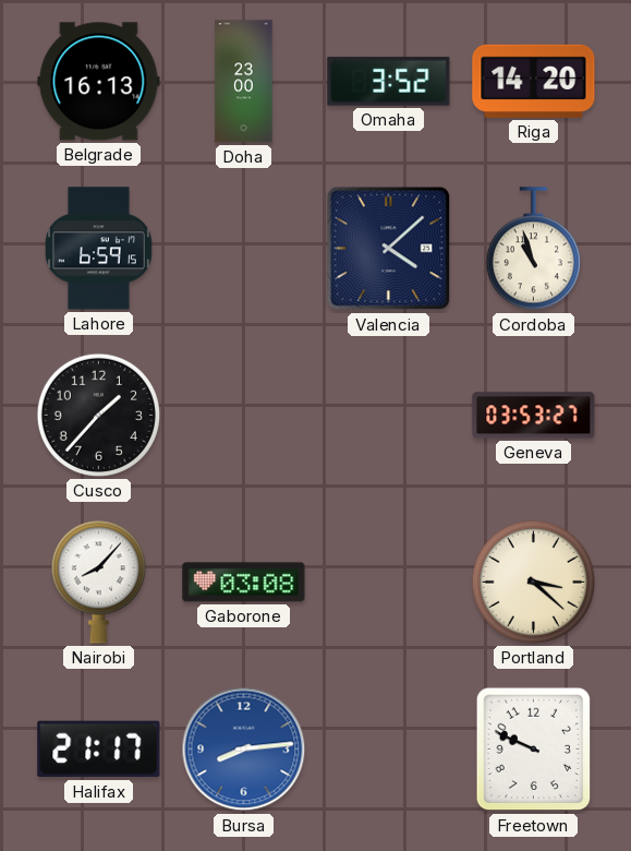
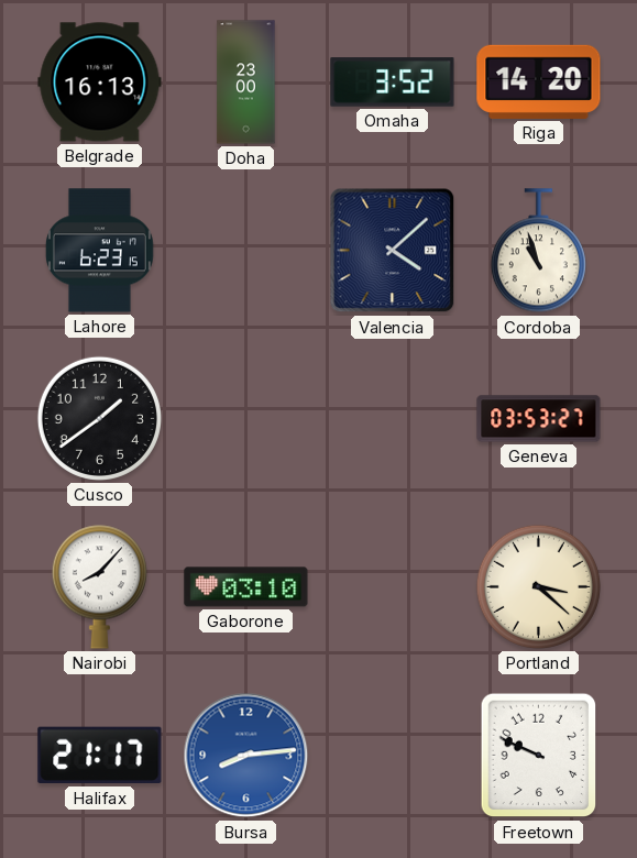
Lahore: 6:59 -> 6:23
Cusco: 1:37 -> 1:39
Gaborone: 03:08 -> 03:10
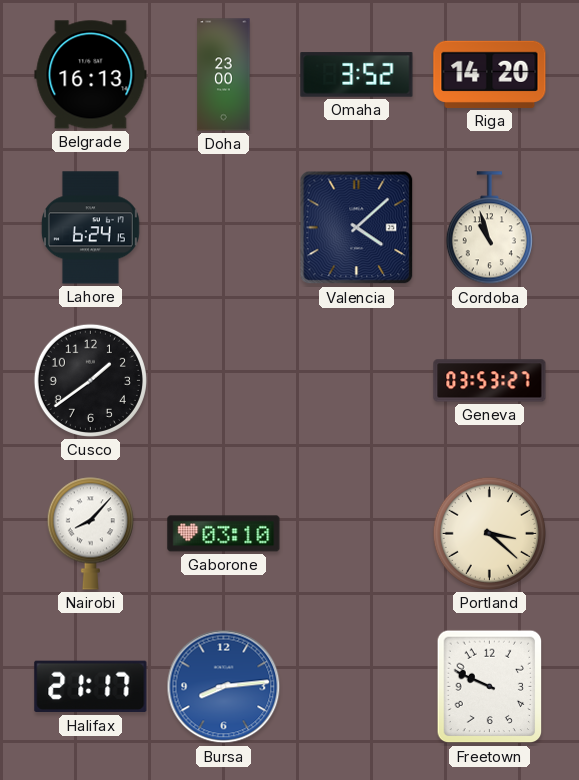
Lahore: 6:23 -> 6:24
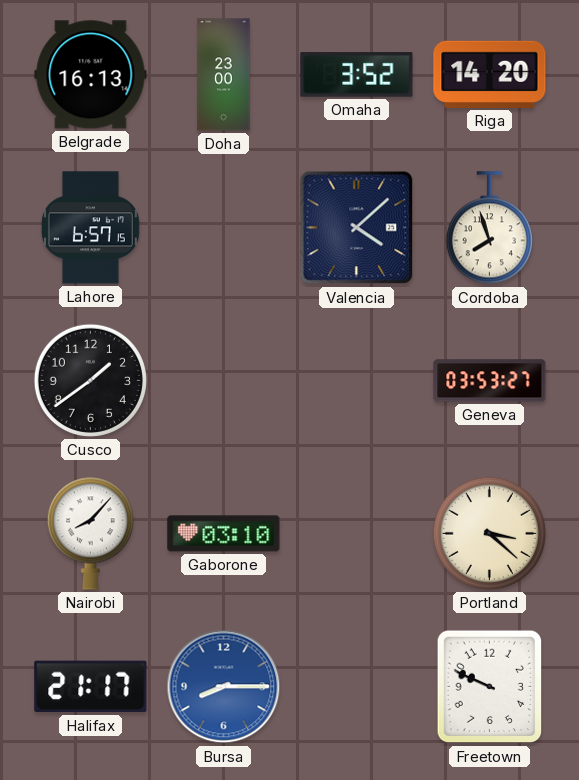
Lahore: 6:24 -> 6:57
Cordoba: 10:57 -> 7:57
Bursa: 8:14 -> 8:15
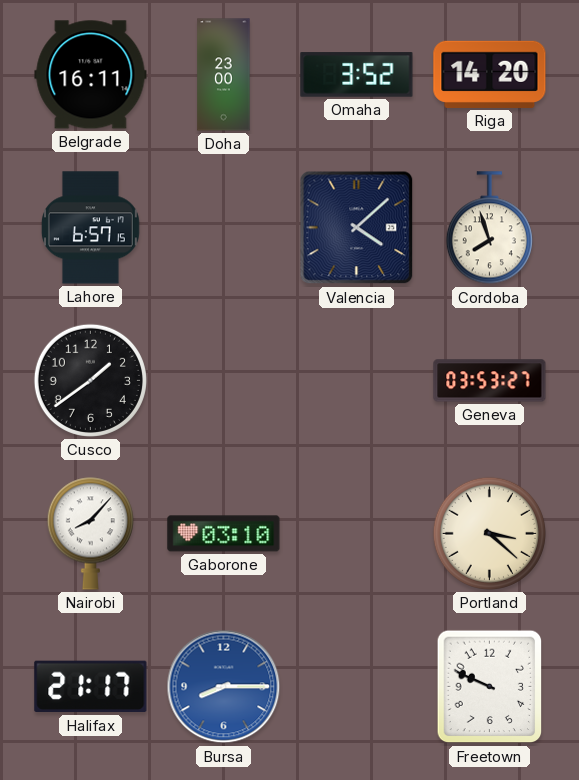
Belgrade: 16:13 -> 16:11
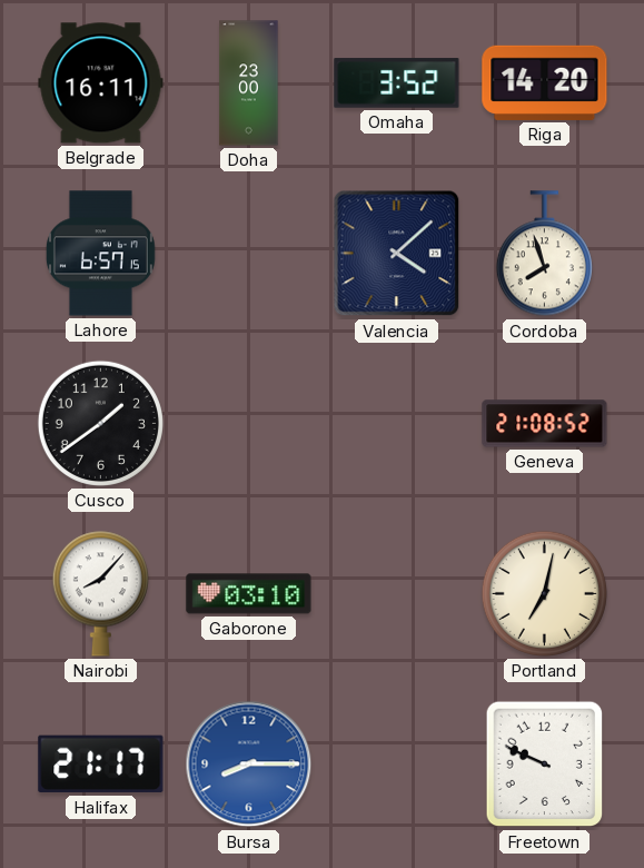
Geneva: 03:53 -> 21:08
Portland: 3:22 -> 7:02
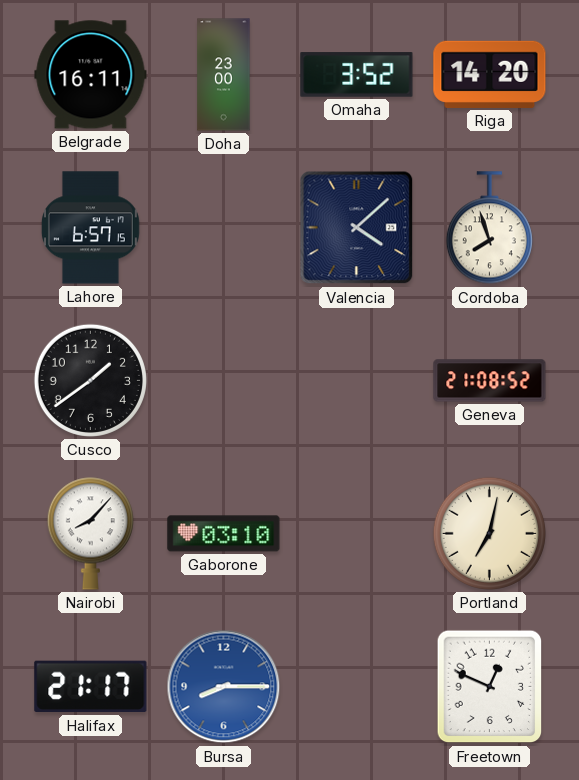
Freetown: 9:49 -> 12:49
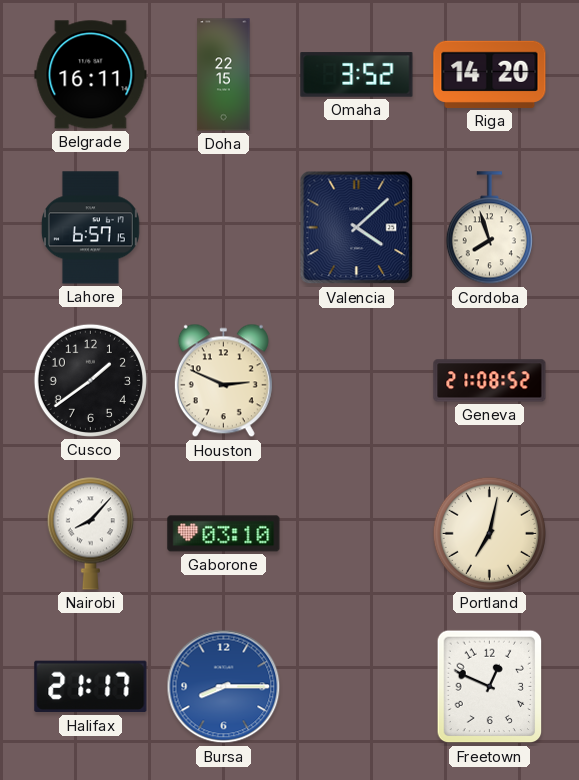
Doha: 23:00 -> 22:15
Houston: none -> 2:49
